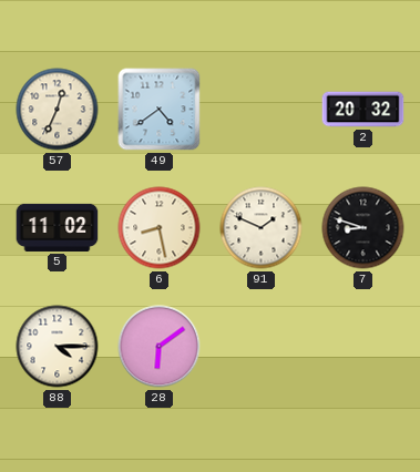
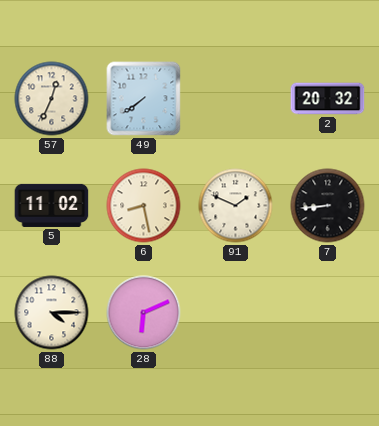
49: 4:39 -> 7:39
7: 8:48 -> 8:44
28: 6:09 -> 6:11
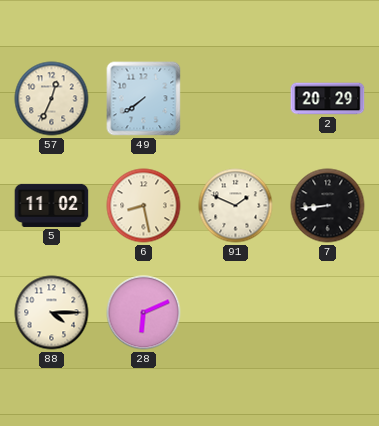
2: 20:32 -> 20:29
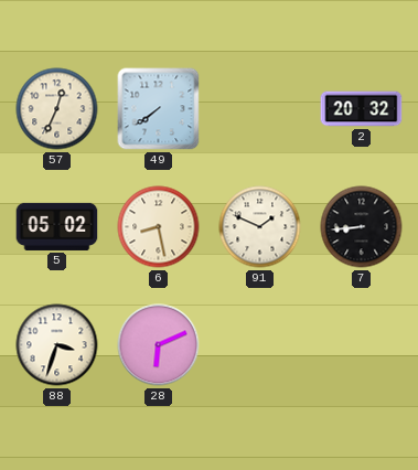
2: 20:29 -> 20:32
5: 11:02 -> 05:02
88: 4:15 -> 3:33
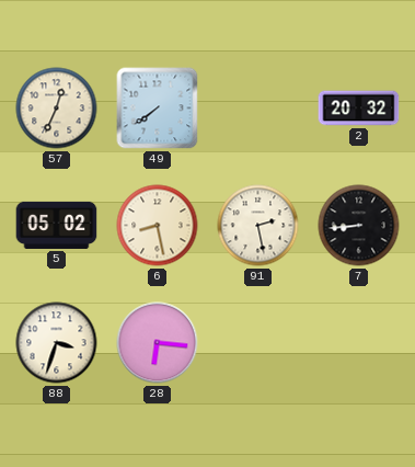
91: 1:49 -> 2:28
28: 6:11 -> 6:16
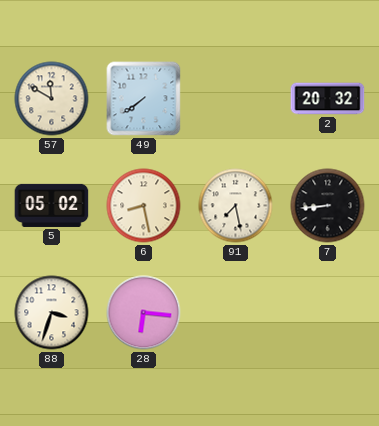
57: 12:34 -> 11:50
91: 2:28 -> 7:28
